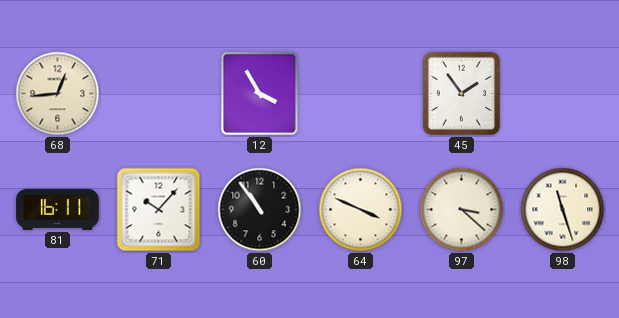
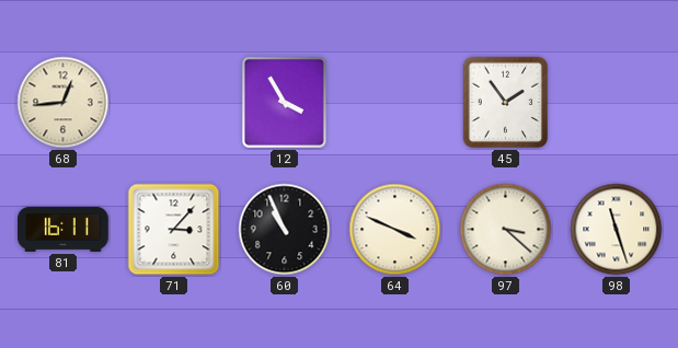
71: 10:07 -> 3:07
60: 10:54 -> 10:56
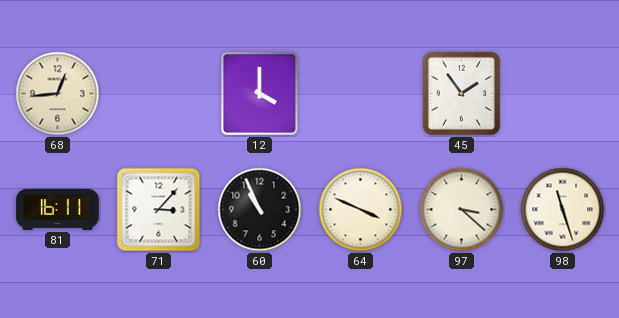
12: 3:55 -> 4:00
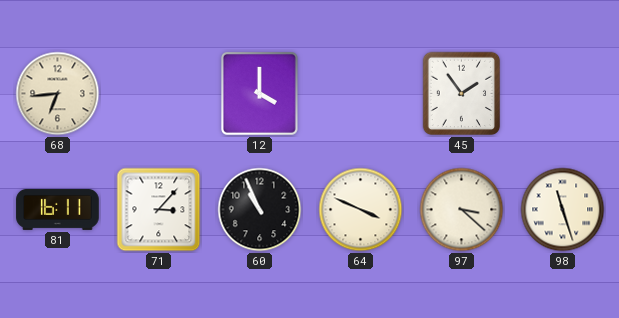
68: 12:44 -> 6:44
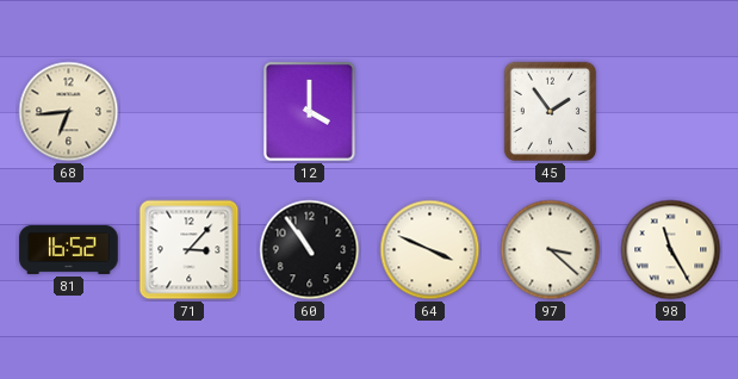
81: 16:11 -> 16:52
60: 10:56 -> 10:54
98: 11:27 -> 11:25
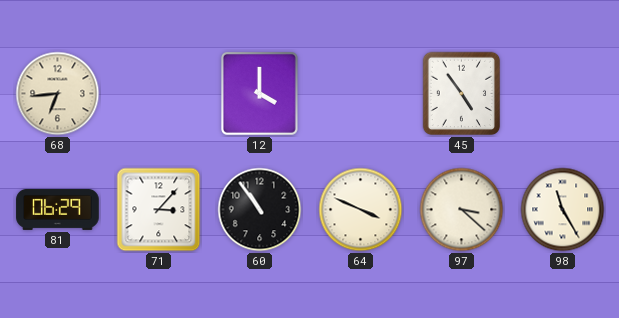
45: 1:54 -> 4:54
81: 16:52 -> 06:29
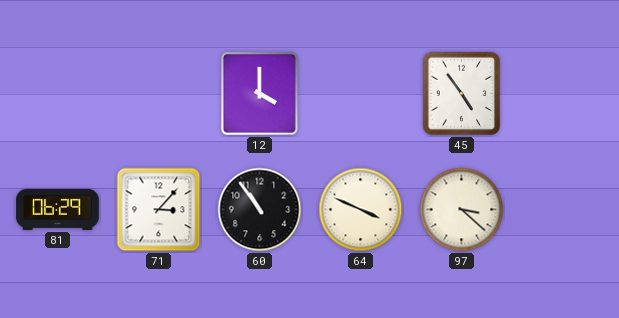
68: 6:44 -> none
98: 11:25 -> none
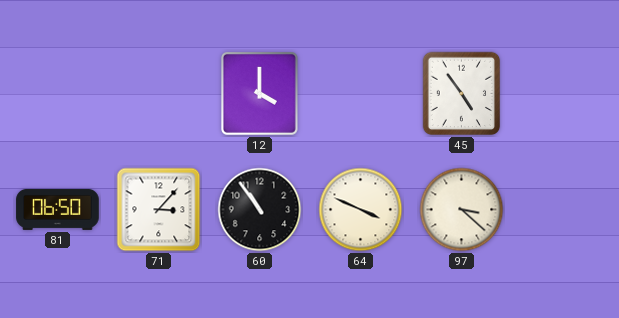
81: 06:29 -> 06:50
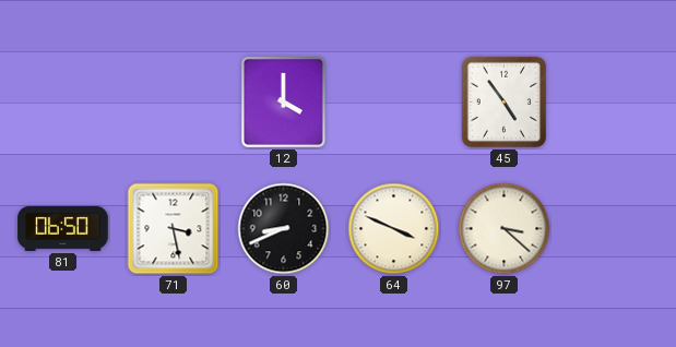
71: 3:07 -> 3:28
60: 10:54 -> 8:41
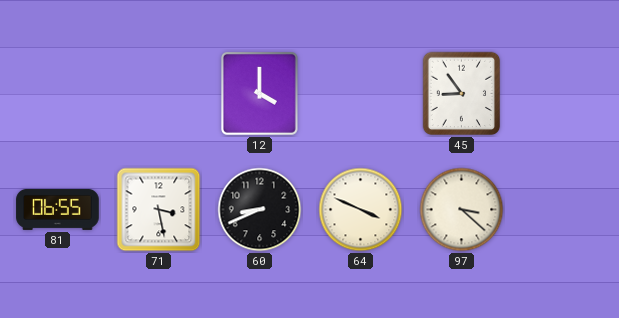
45: 4:54 -> 8:54
81: 06:50 -> 06:55
